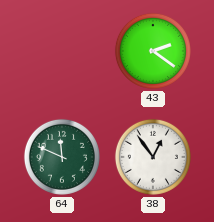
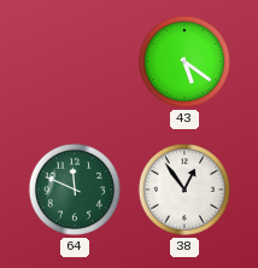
43: 2:21 -> 5:21
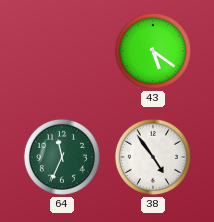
64: 11:49 -> 11:34
38: 12:54 -> 4:54
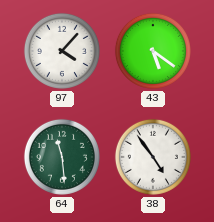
97: none -> 4:07
64: 11:34 -> 11:29
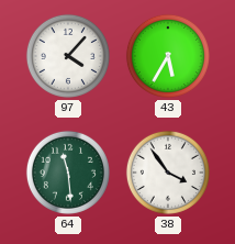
43: 5:21 -> 5:35
38: 4:54 -> 3:54
